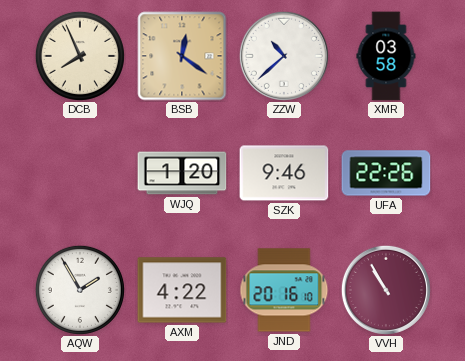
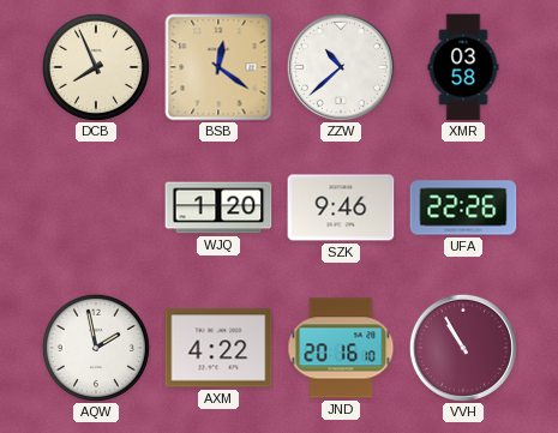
AQW: 1:55 -> 1:58
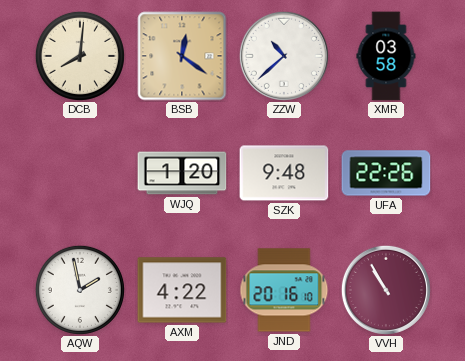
DCB: 7:56 -> 8:01
SZK: 9:46 -> 9:48
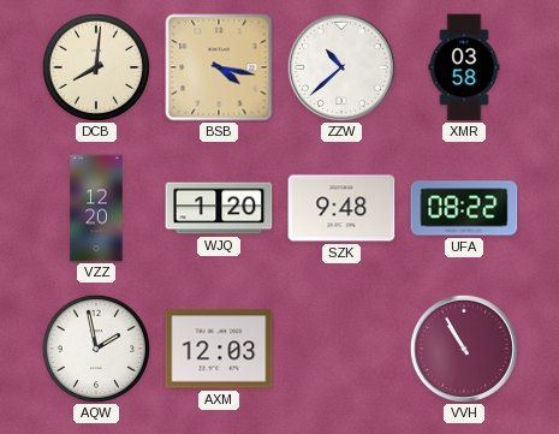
BSB: 12:21 -> 4:17
VZZ: none -> 12:20
UFA: 22:26 -> 08:22
AXM: 4:22 -> 12:03
JND: 20:16 -> none
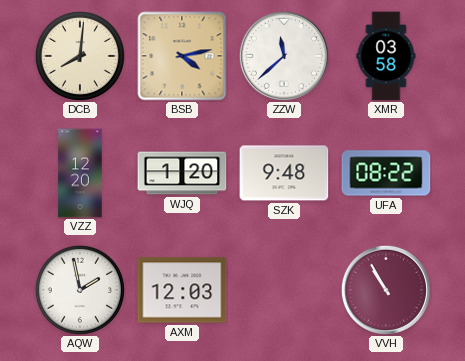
BSB: 4:17 -> 4:13
ZZW: 10:38 -> 11:38
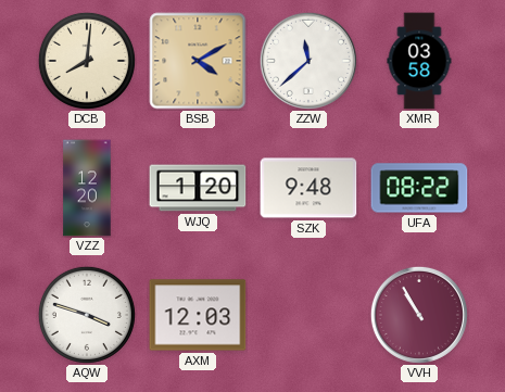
BSB: 4:13 -> 4:10
AQW: 1:58 -> 3:48
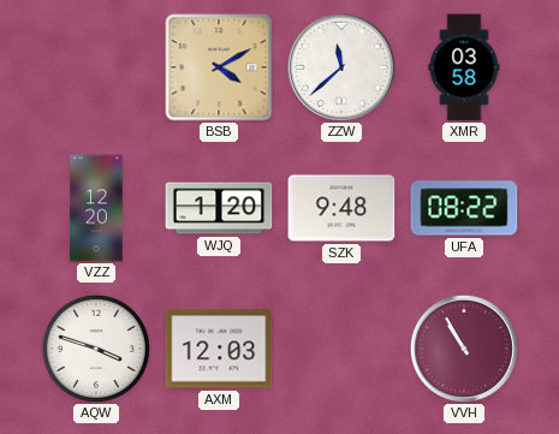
DCB: 8:01 -> none
